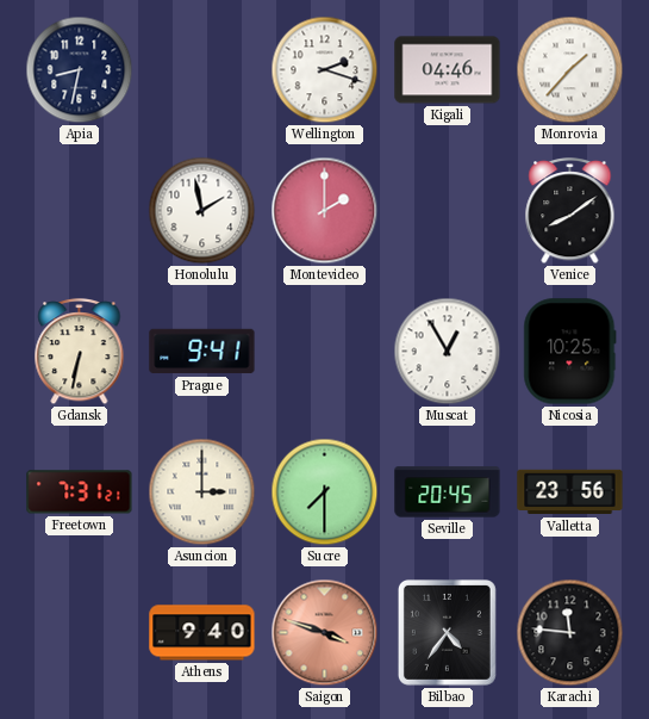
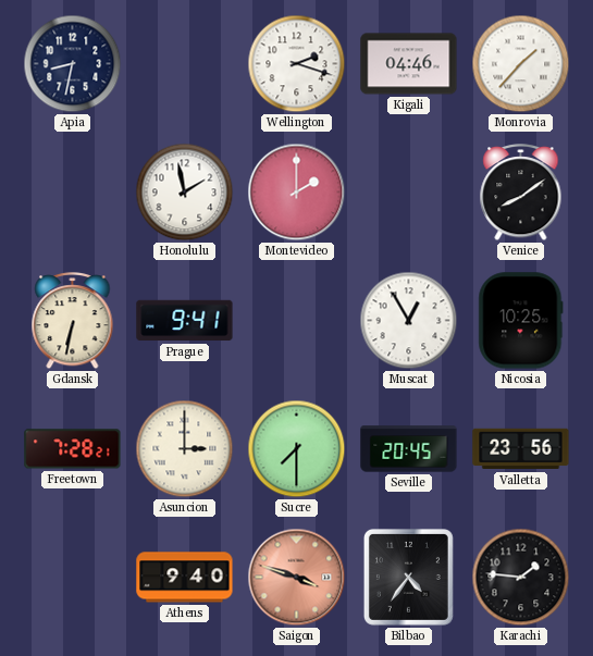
Freetown: 7:31 -> 7:28
Karachi: 11:46 -> 1:46
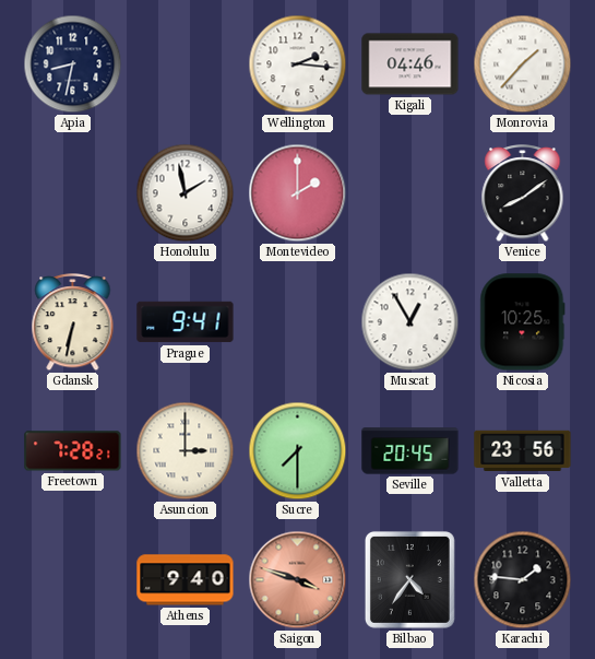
Wellington: 2:18 -> 2:16
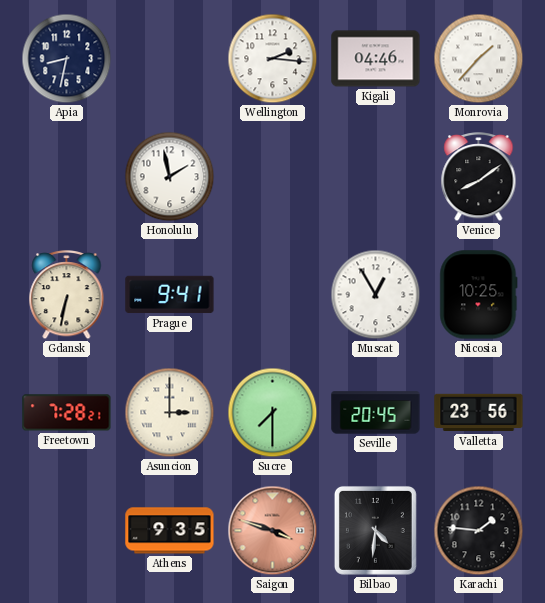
Montevideo: 2:00 -> none
Athens: 9:40 -> 9:35
Bilbao: 4:36 -> 4:31
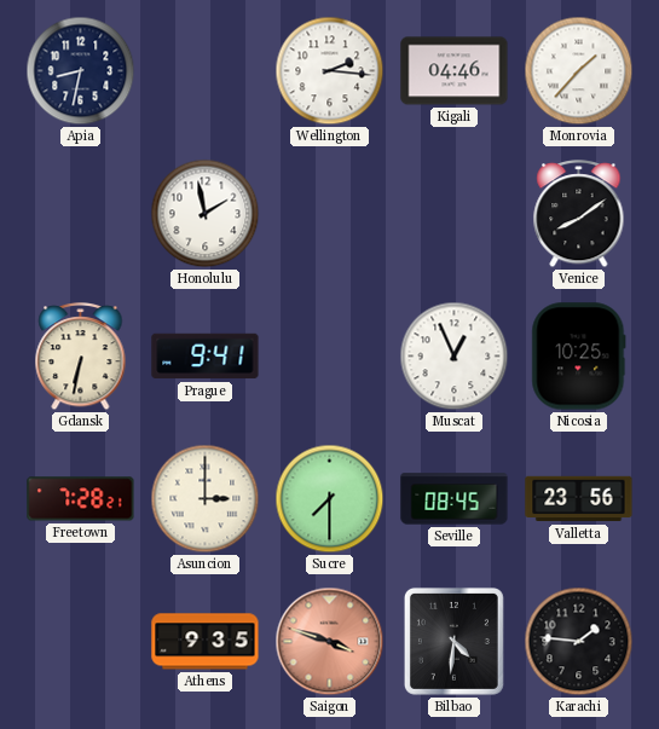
Muscat: 12:55 -> 12:56
Seville: 20:45 -> 08:45
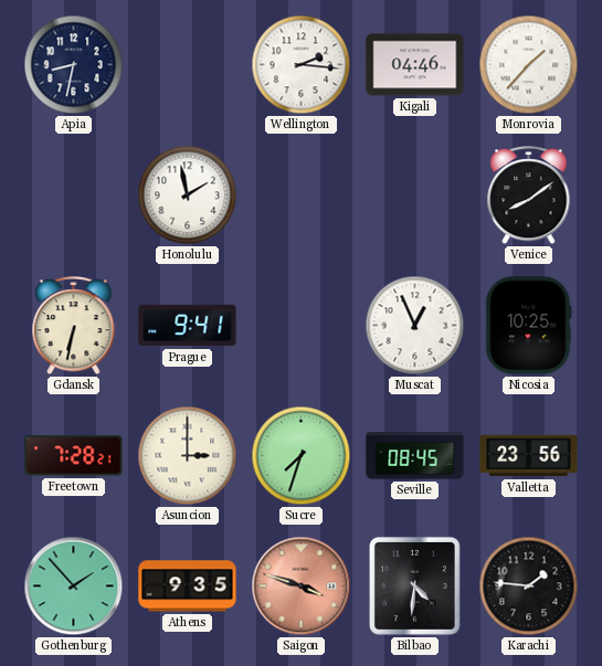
Sucre: 7:30 -> 7:33
Gothenburg: none -> 1:53
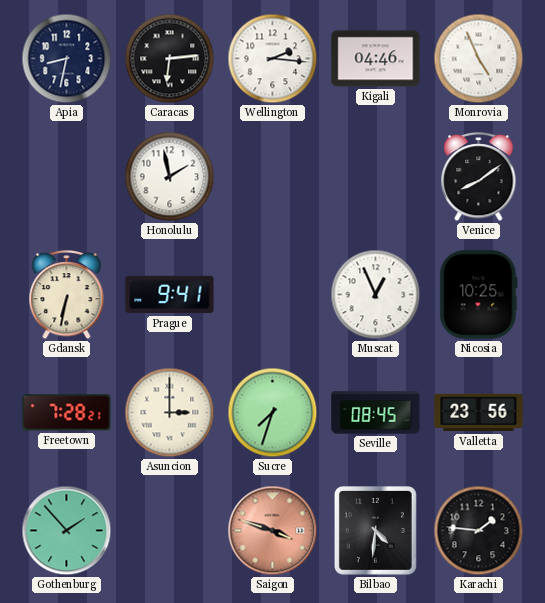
Caracas: none -> 6:14
Monrovia: 1:37 -> 4:56
Athens: 9:35 -> none
